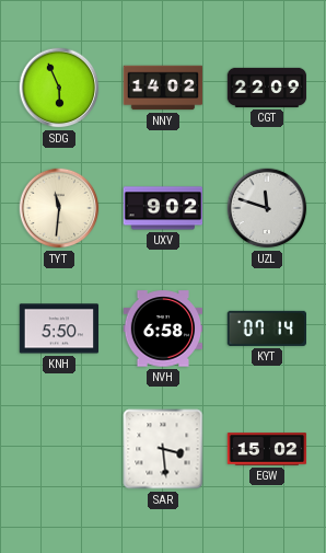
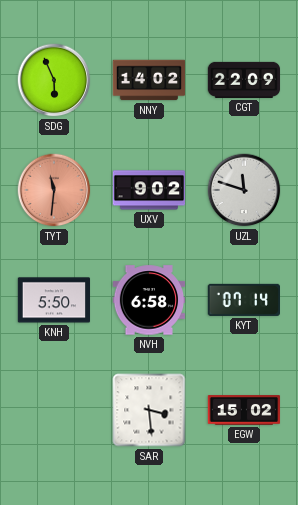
TYT dial: cream -> salmon
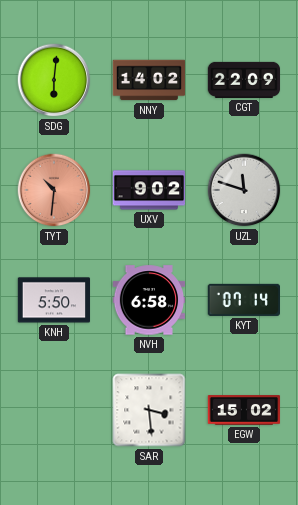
SDG: 5:56 -> 6:01
TYT: 11:31 -> 10:31
